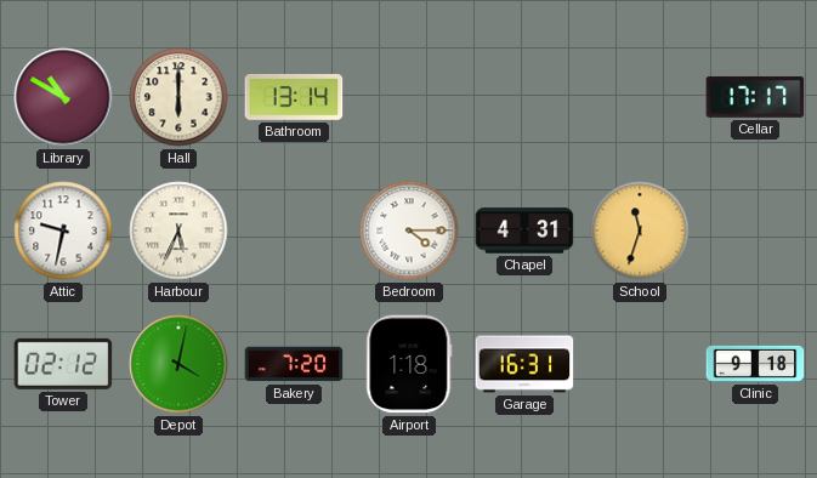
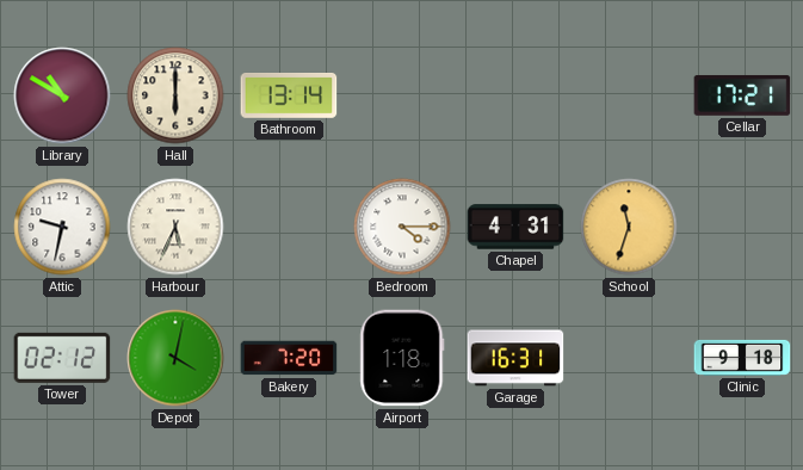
Cellar: 17:17 -> 17:21
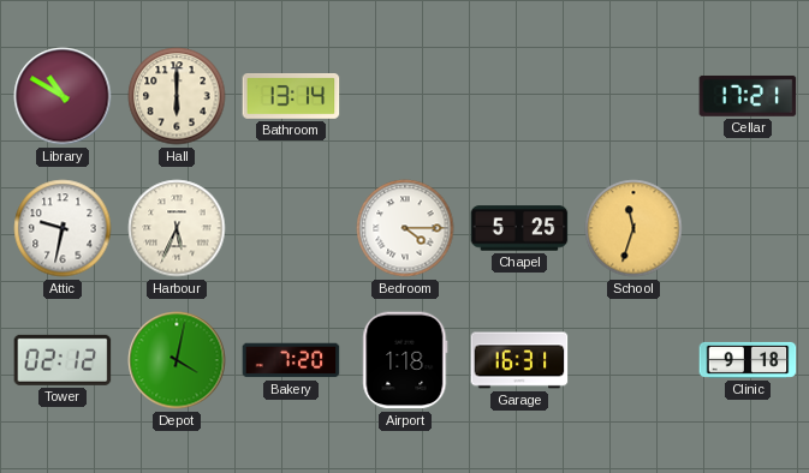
Chapel: 4:31 -> 5:25
